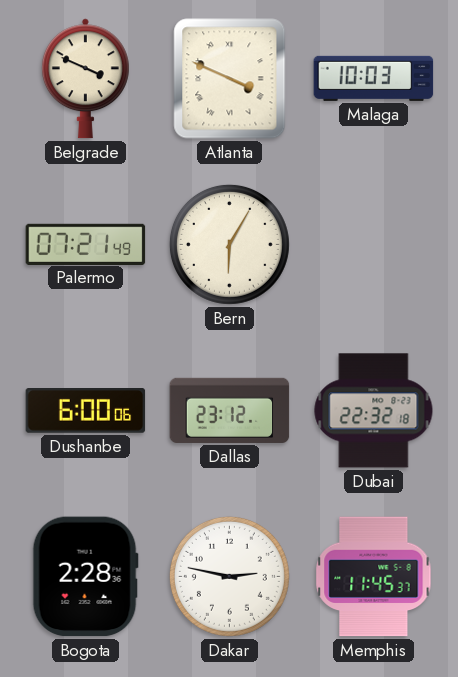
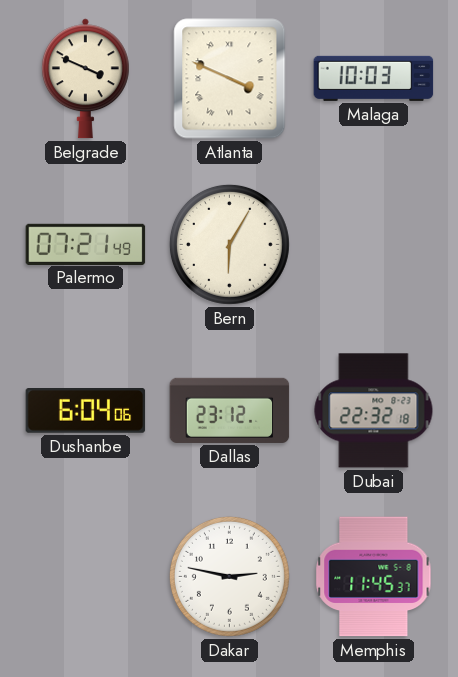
Dushanbe: 6:00 -> 6:04
Bogota: 2:28 -> none
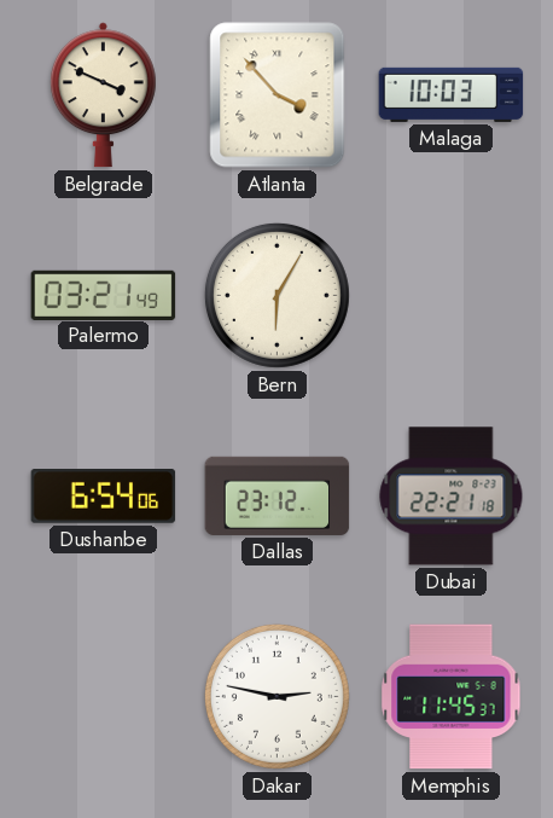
Atlanta: 3:49 -> 3:53
Palermo: 07:21 -> 03:21
Dushanbe: 6:04 -> 6:54
Dubai: 22:32 -> 22:21
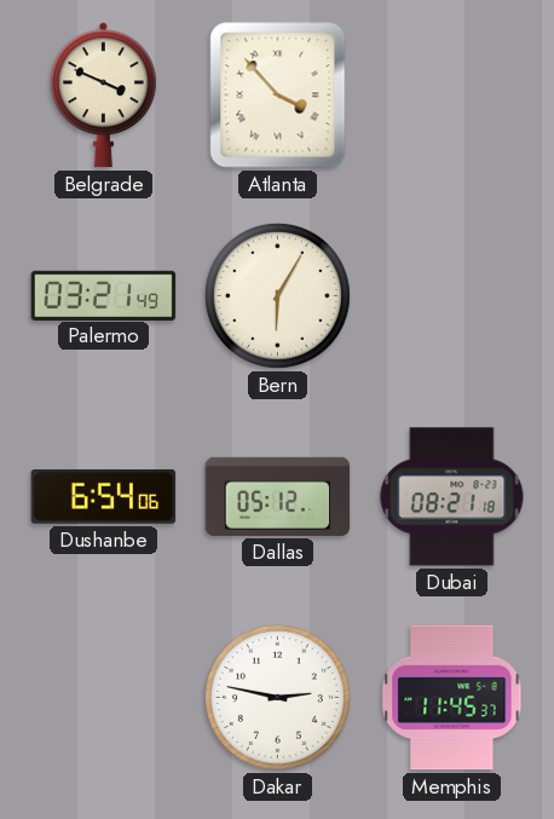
Malaga: 10:03 -> none
Dallas: 23:12 -> 05:12
Dubai: 22:21 -> 08:21
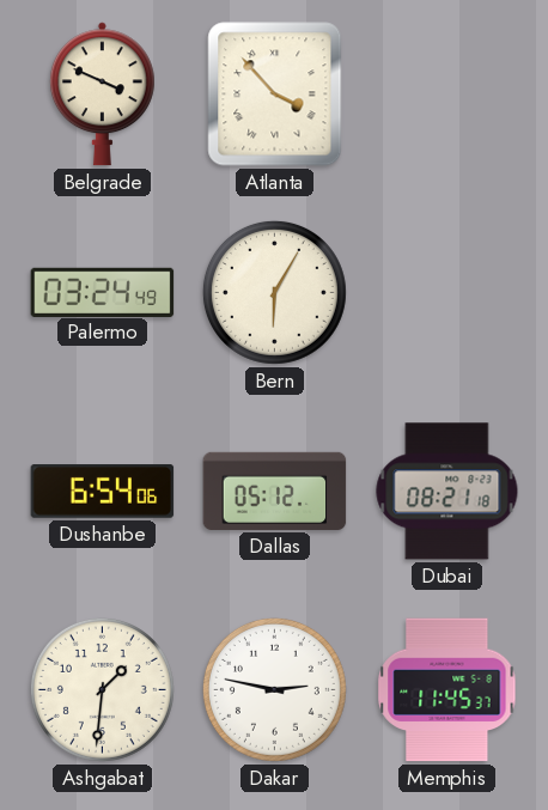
Palermo: 03:21 -> 03:24
Ashgabat: none -> 1:31
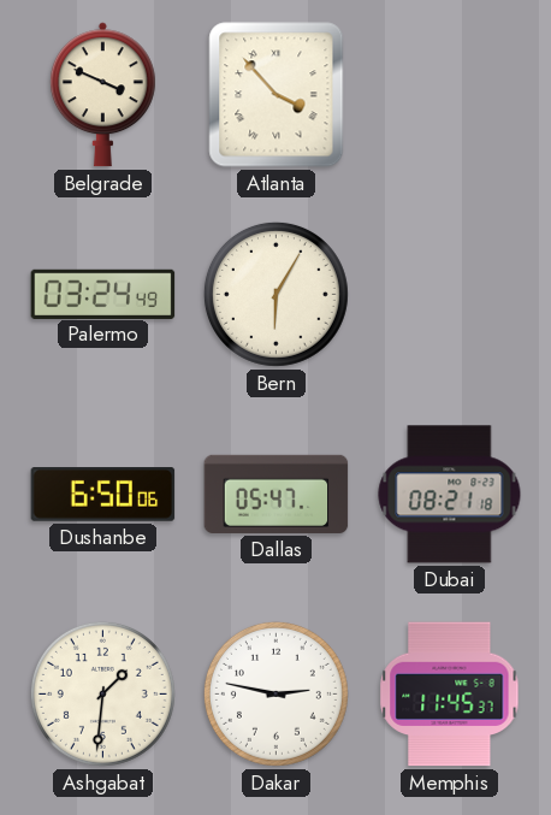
Dushanbe: 6:54 -> 6:50
Dallas: 05:12 -> 05:47
